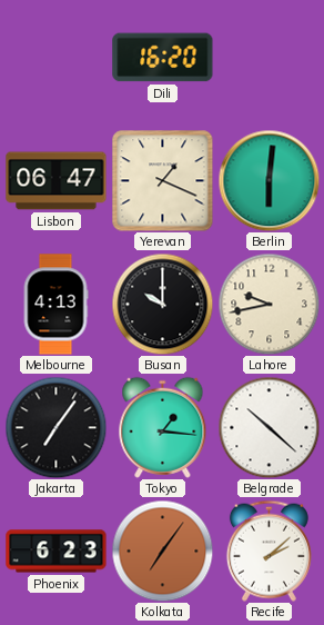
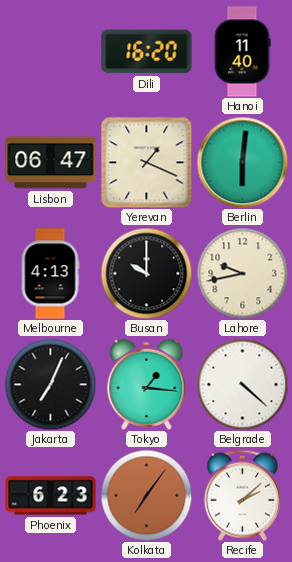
Hanoi: none -> 11:40
Jakarta: 7:06 -> 7:04
Belgrade: 10:22 -> 4:22
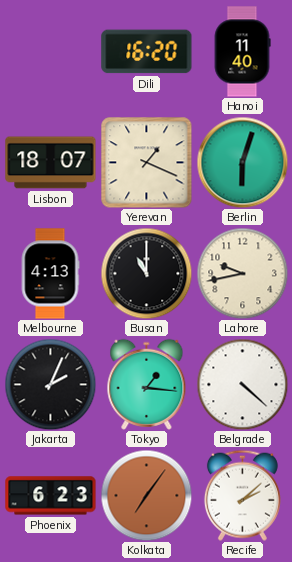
Lisbon: 06:47 -> 18:07
Berlin: 6:01 -> 6:03
Busan: 10:00 -> 11:00
Jakarta: 7:04 -> 2:04
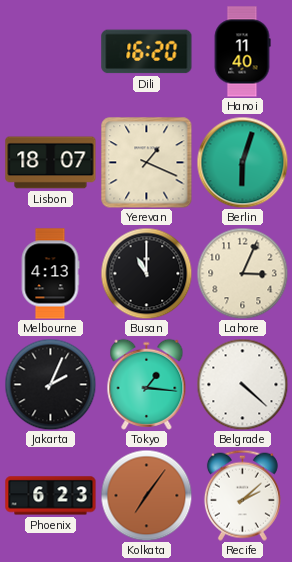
Lahore: 9:43 -> 3:04
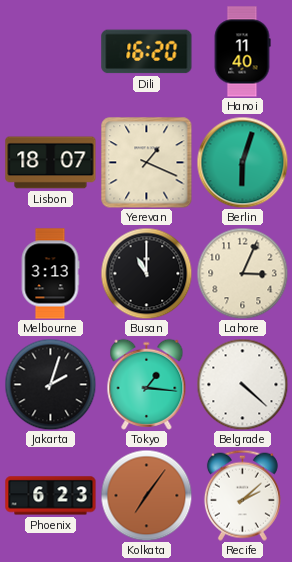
Melbourne: 4:13 -> 3:13
Jakarta: 2:04 -> 2:03
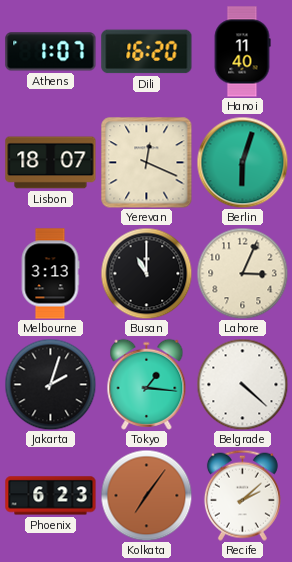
Athens: none -> 1:07
Yerevan: 1:19 -> 12:19
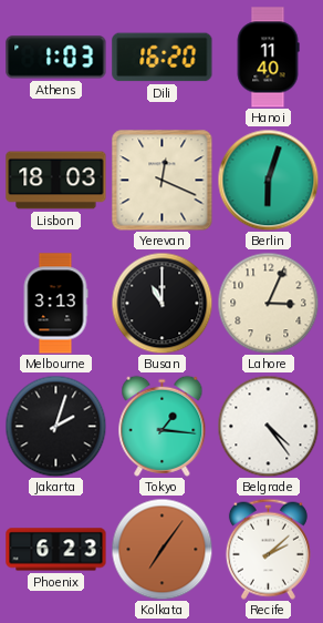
Athens: 1:07 -> 1:03
Lisbon: 18:07 -> 18:03
Belgrade: 4:22 -> 4:24
